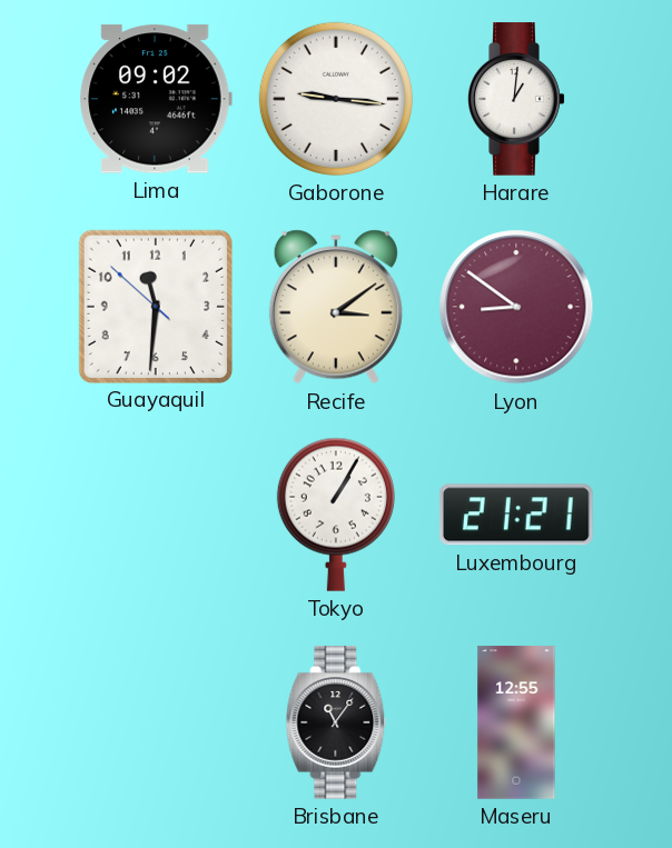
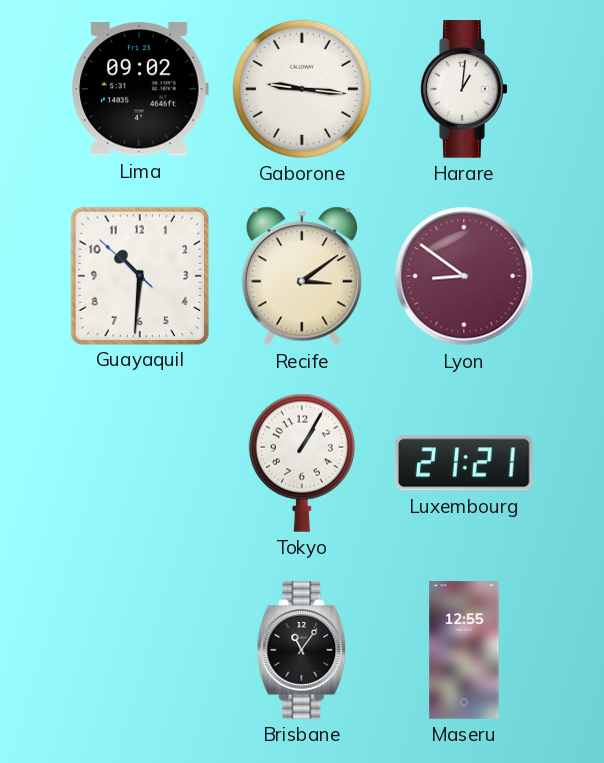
Guayaquil: 11:30 -> 10:30
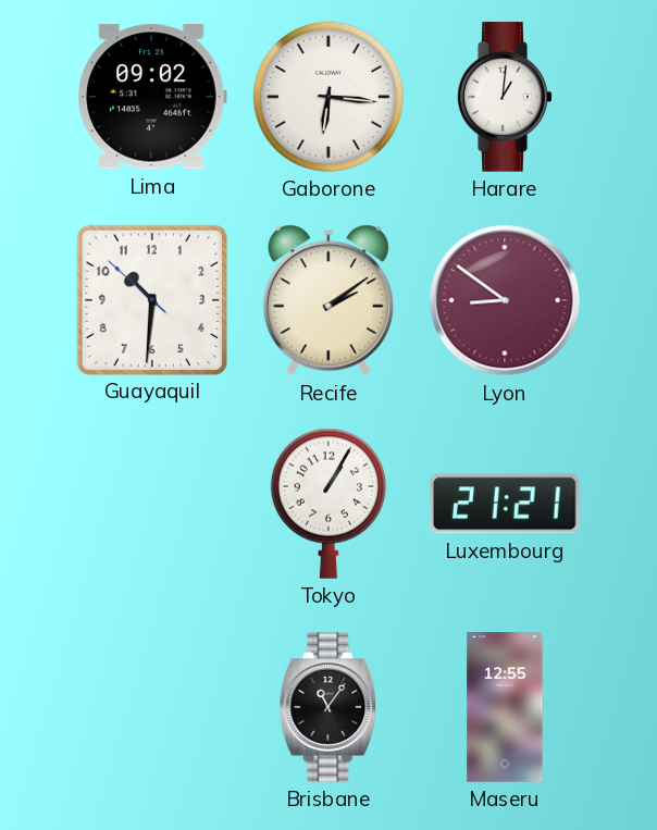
Gaborone: 9:16 -> 6:16
Recife: 3:09 -> 2:09
